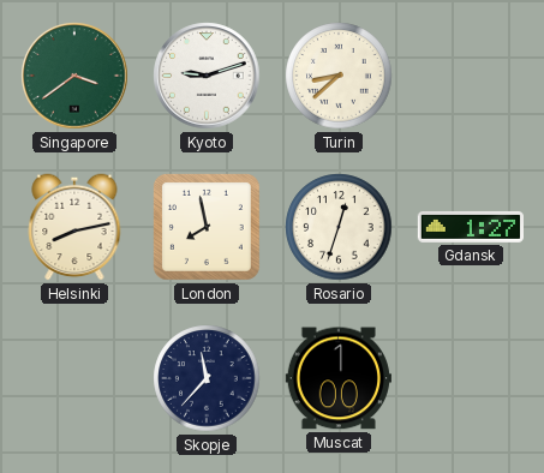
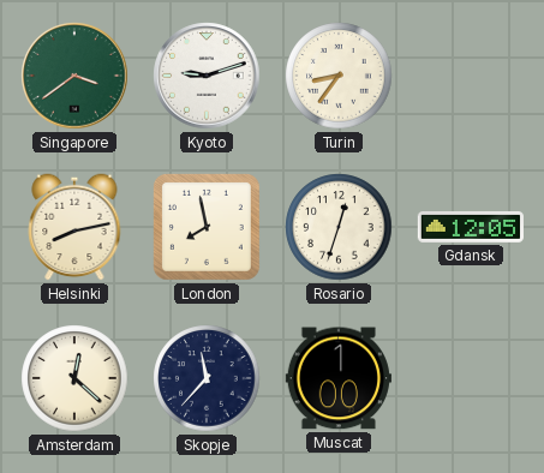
Turin: 8:38 -> 8:36
Gdansk: 1:27 -> 12:05
Amsterdam: none -> 12:22
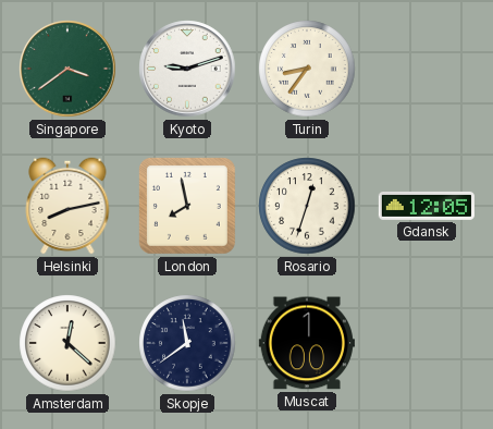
Skopje: 11:37 -> 11:39
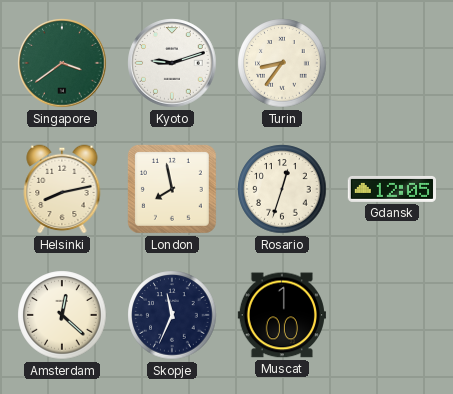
Skopje: 11:39 -> 11:34
